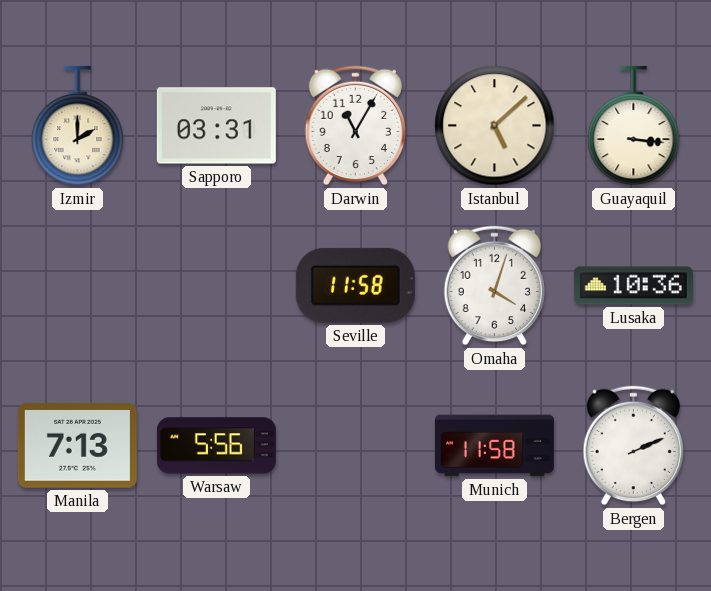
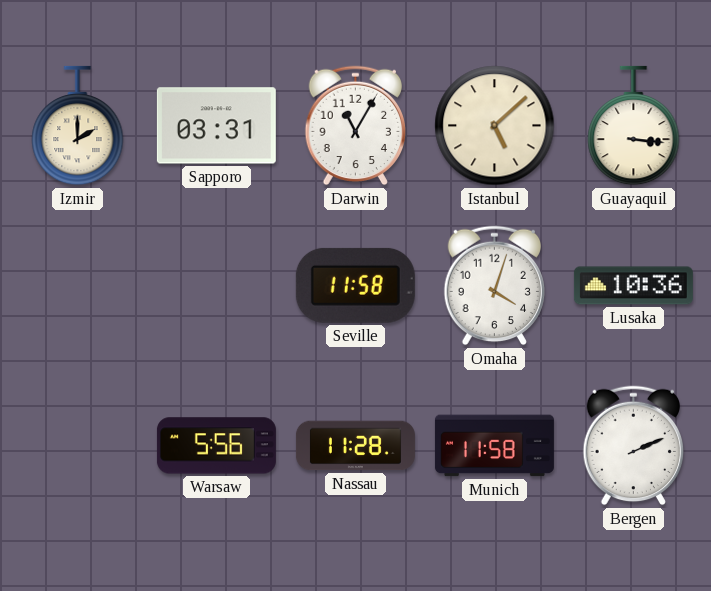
Manila: 7:13 -> none
Nassau: none -> 11:28
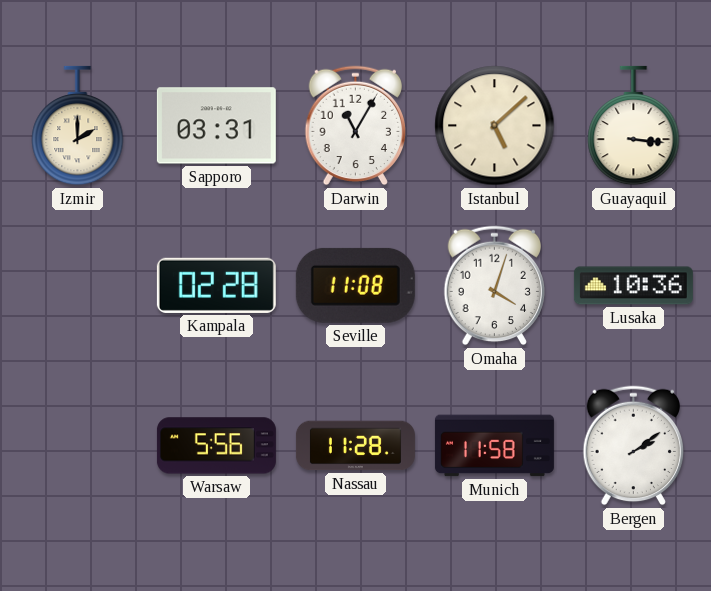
Kampala: none -> 02:28
Seville: 11:58 -> 11:08
Bergen: 2:11 -> 2:09
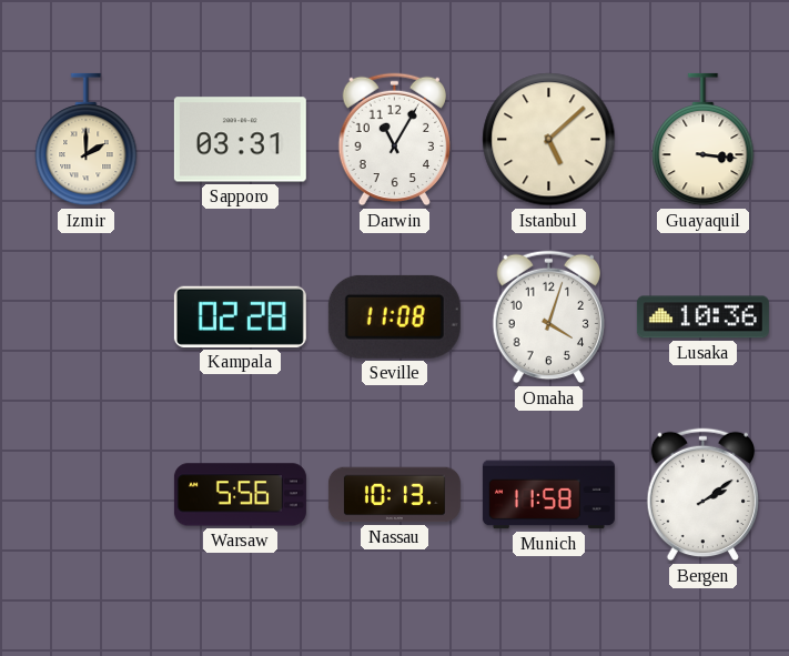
Nassau: 11:28 -> 10:13
